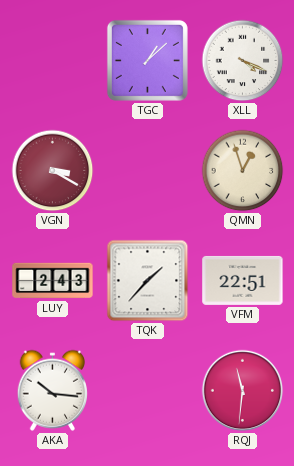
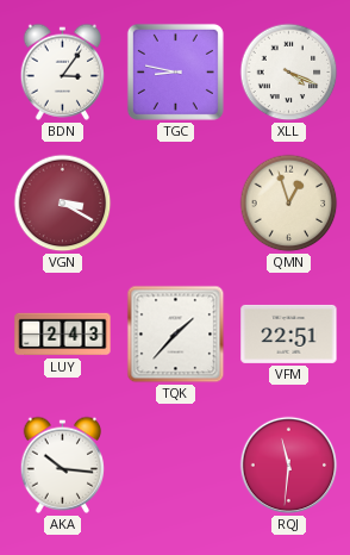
BDN: none -> 3:06
TGC: 1:08 -> 8:47
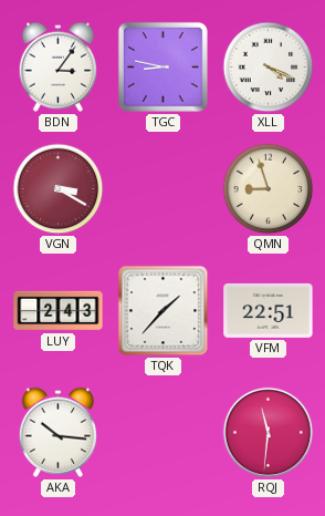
QMN: 12:57 -> 8:57
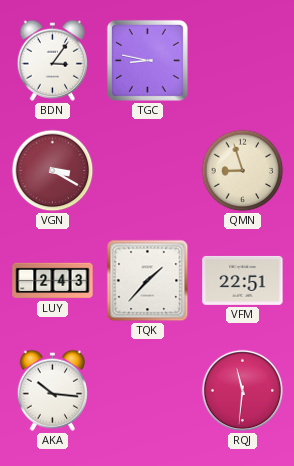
XLL: 4:19 -> none
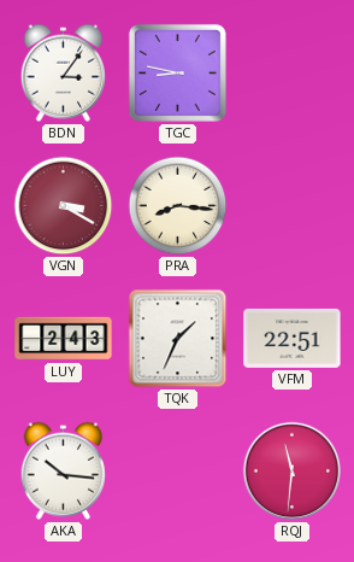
PRA: none -> 8:16
QMN: 8:57 -> none
TQK: 1:37 -> 1:34
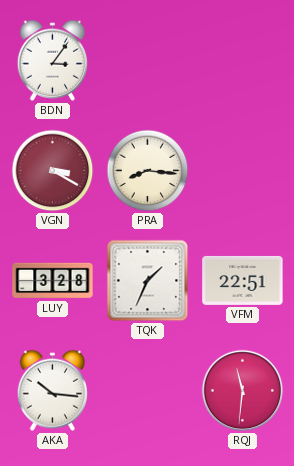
TGC: 8:47 -> none
LUY: 2:43 -> 3:28
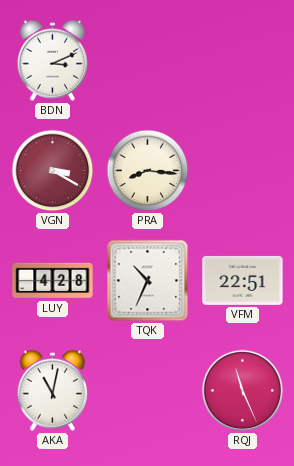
BDN: 3:06 -> 3:11
LUY: 3:28 -> 4:28
TQK: 1:34 -> 10:34
AKA: 10:16 -> 11:02
RQJ: 11:31 -> 11:26
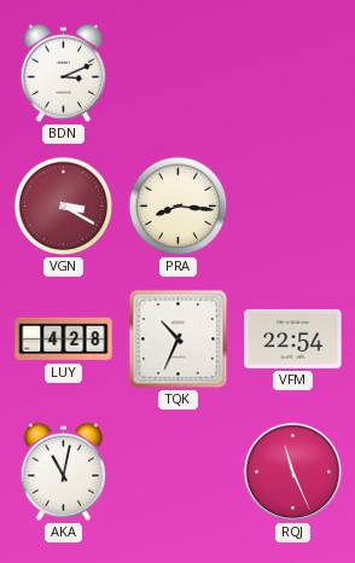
VFM: 22:51 -> 22:54
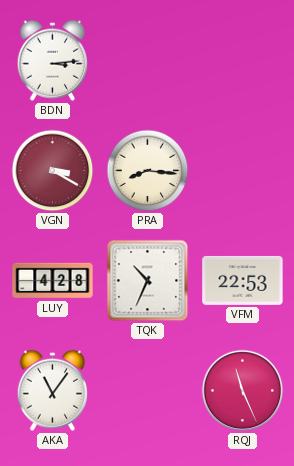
BDN: 3:11 -> 3:14
VFM: 22:54 -> 22:53
AKA: 11:02 -> 11:06
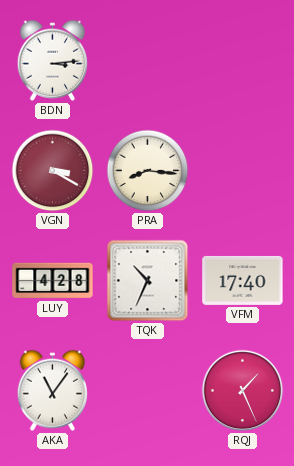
VFM: 22:53 -> 17:40
RQJ: 11:26 -> 1:26
